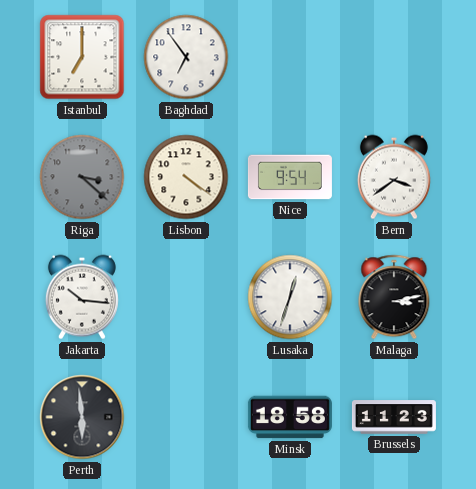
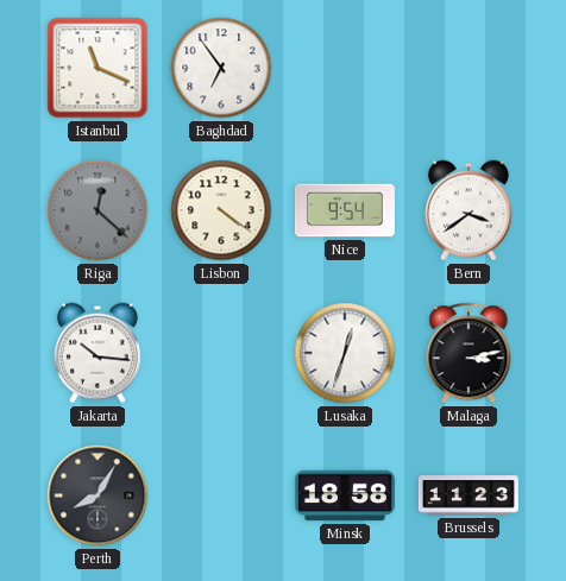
Istanbul: 7:00 -> 11:19
Riga: 3:22 -> 12:22
Perth: 5:59 -> 8:05
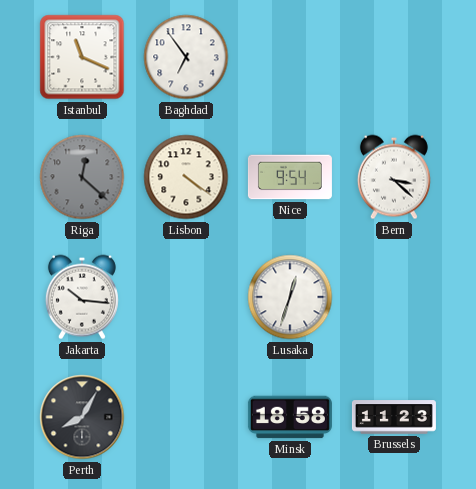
Bern: 3:39 -> 3:22
Malaga: 3:13 -> none
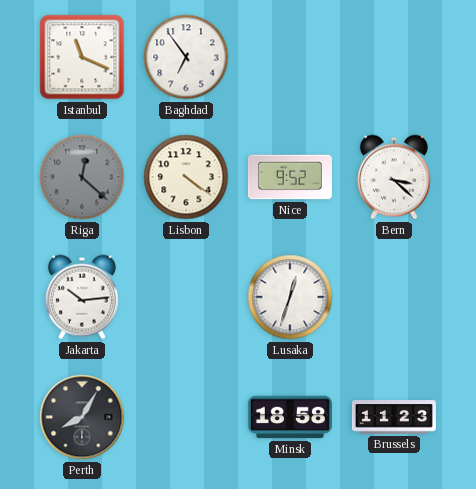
Nice: 9:54 -> 9:52
Jakarta: 10:16 -> 10:14
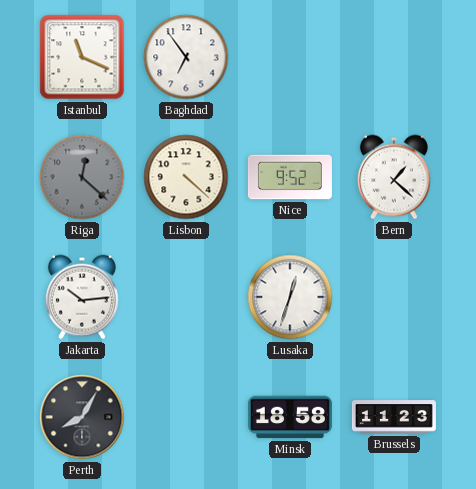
Lisbon: 4:21 -> 4:22
Bern: 3:22 -> 1:22
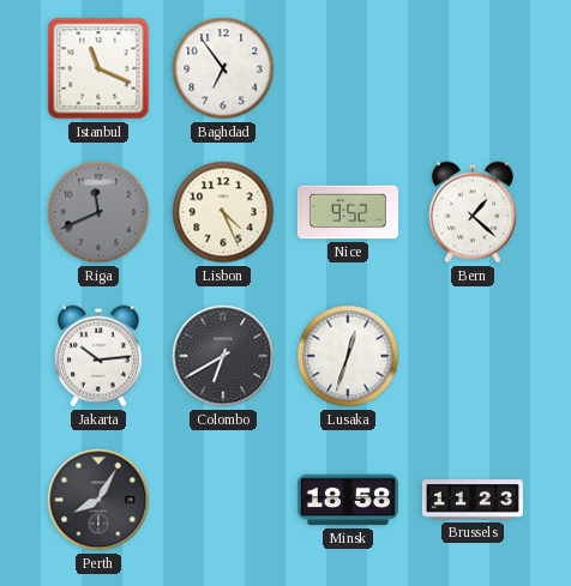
Riga: 12:22 -> 11:41
Lisbon: 4:22 -> 4:26
Colombo: none -> 6:40
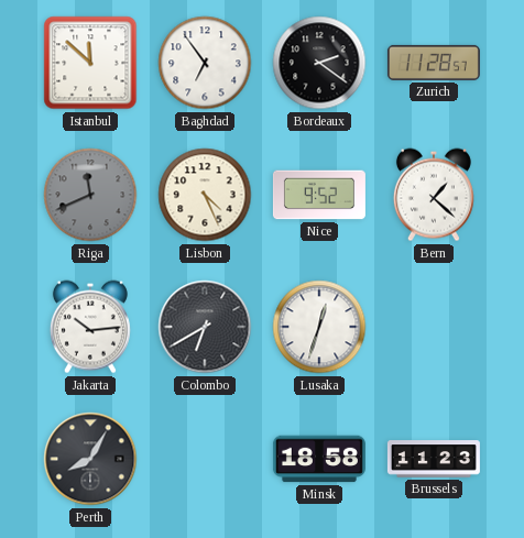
Istanbul: 11:19 -> 11:52
Bordeaux: none -> 2:21
Zurich: none -> 11:28
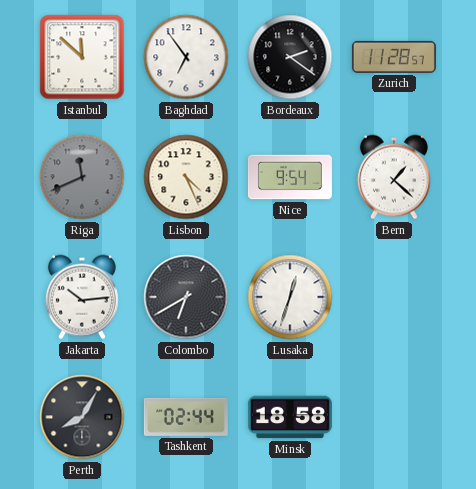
Nice: 9:52 -> 9:54
Tashkent: none -> 02:44
Brussels: 11:23 -> none
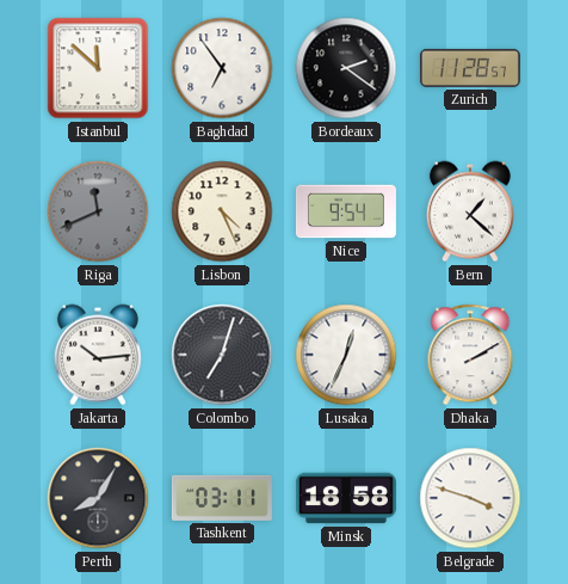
Colombo: 6:40 -> 7:03
Lusaka: 12:33 -> 12:34
Dhaka: none -> 2:10
Tashkent: 02:44 -> 03:11
Belgrade: none -> 3:48
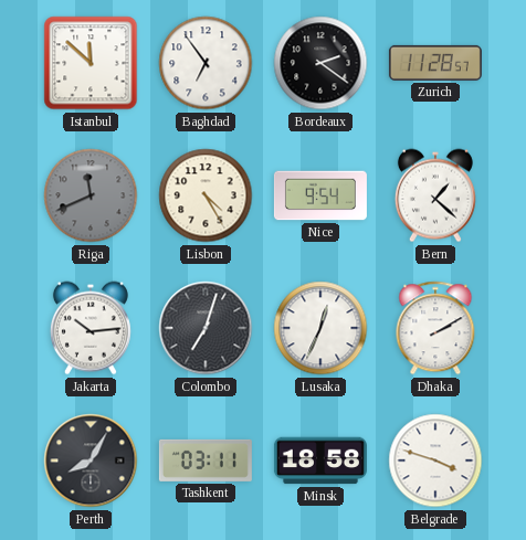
Lisbon: 4:26 -> 4:25
